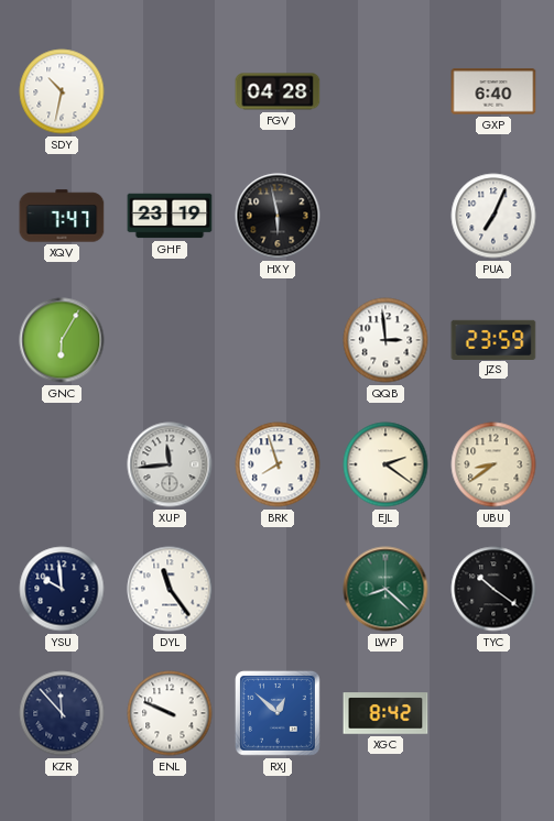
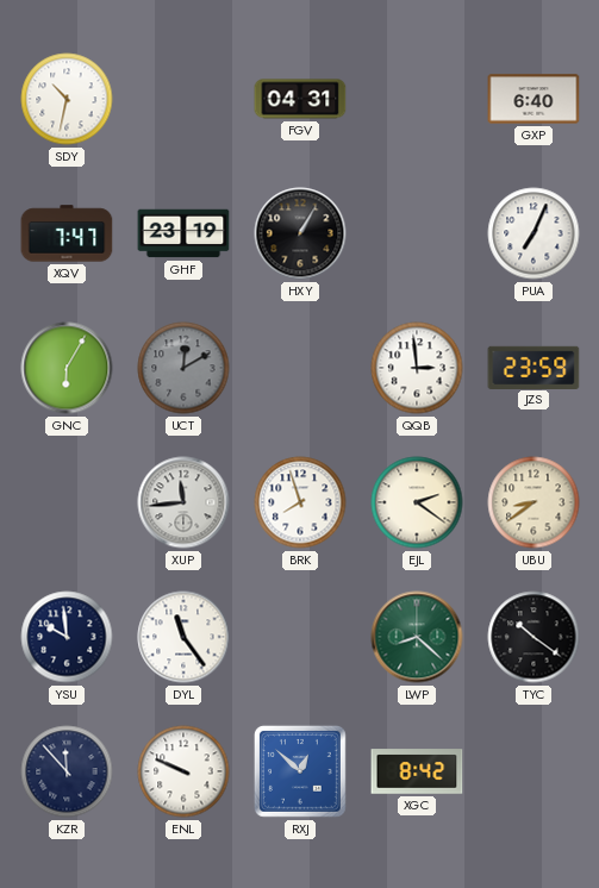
FGV: 04:28 -> 04:31
HXY: 5:58 -> 1:05
UCT: none -> 12:10
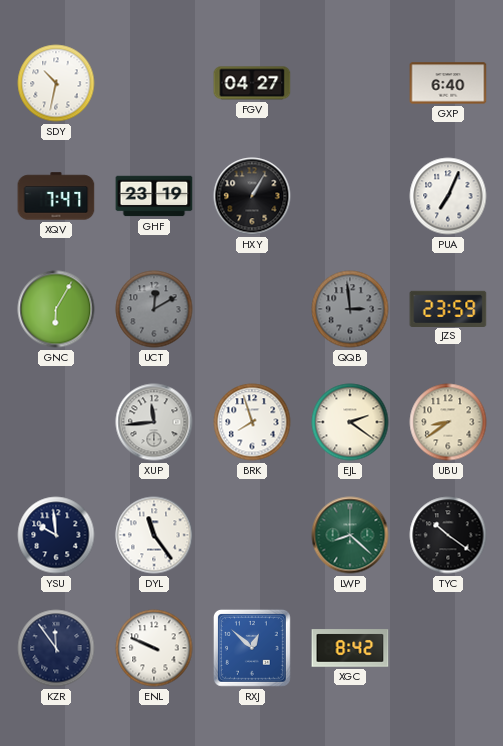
FGV: 04:31 -> 04:27
QQB dial: white -> grey
KZR: 11:53 -> 11:54
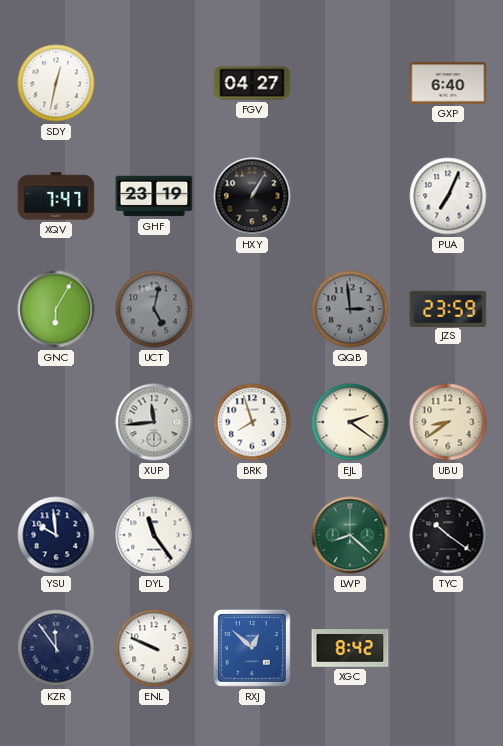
SDY: 10:32 -> 12:32
UCT: 12:10 -> 5:02
